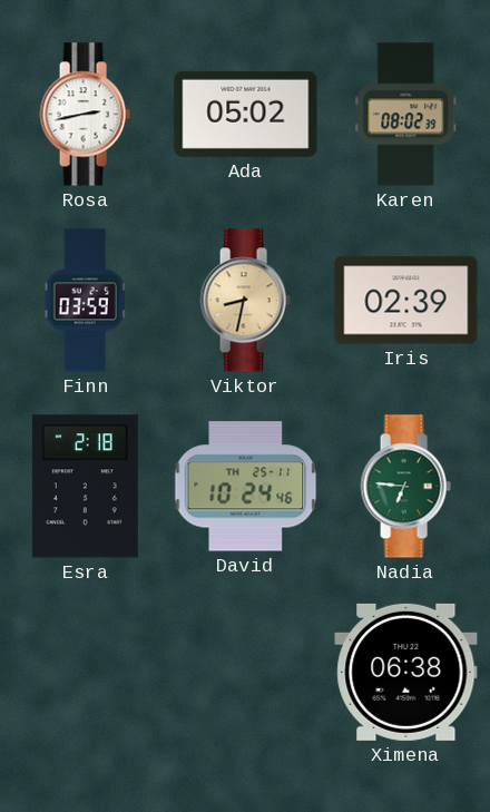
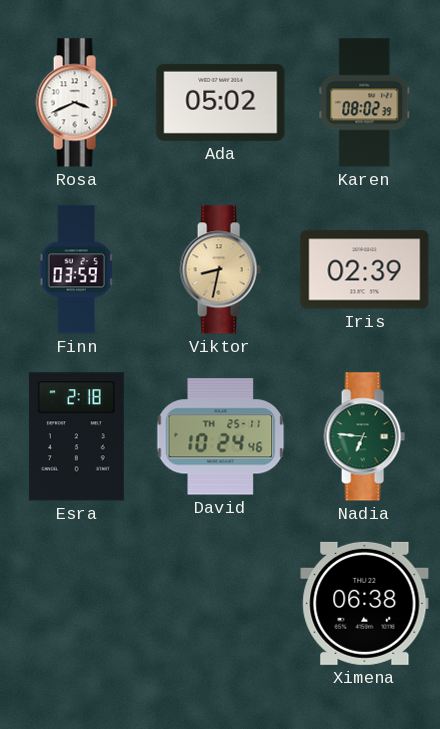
Rosa: 2:43 -> 3:41
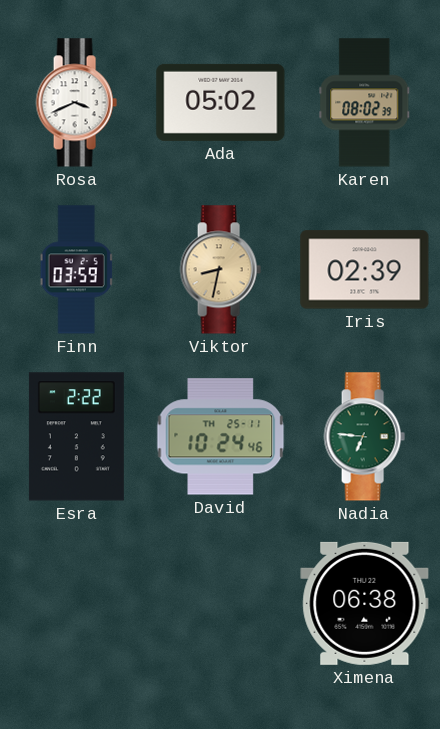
Esra: 2:18 -> 2:22
